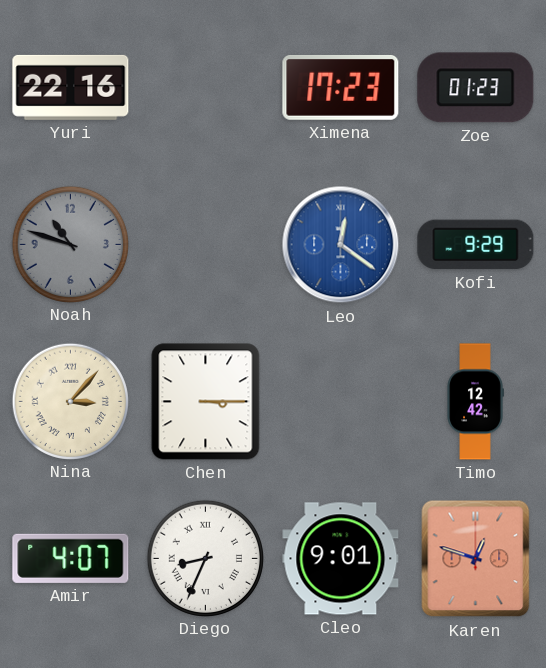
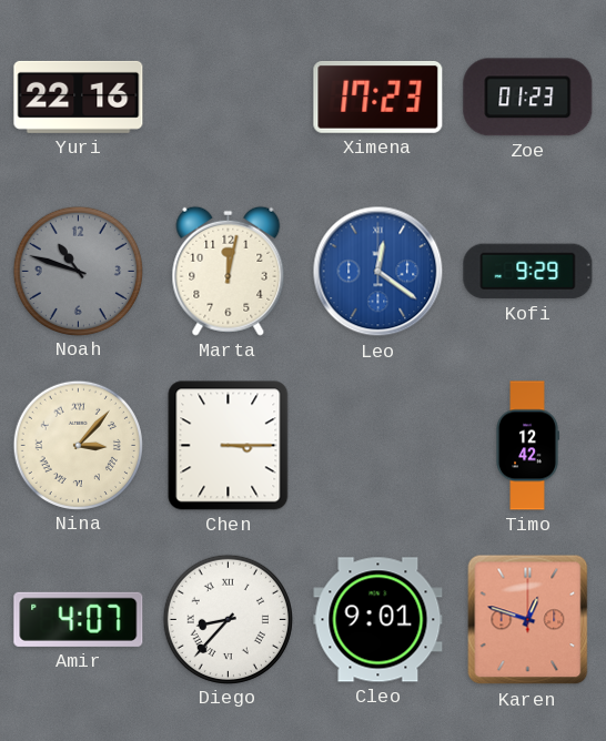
Marta: none -> 12:02
Diego: 8:34 -> 8:37
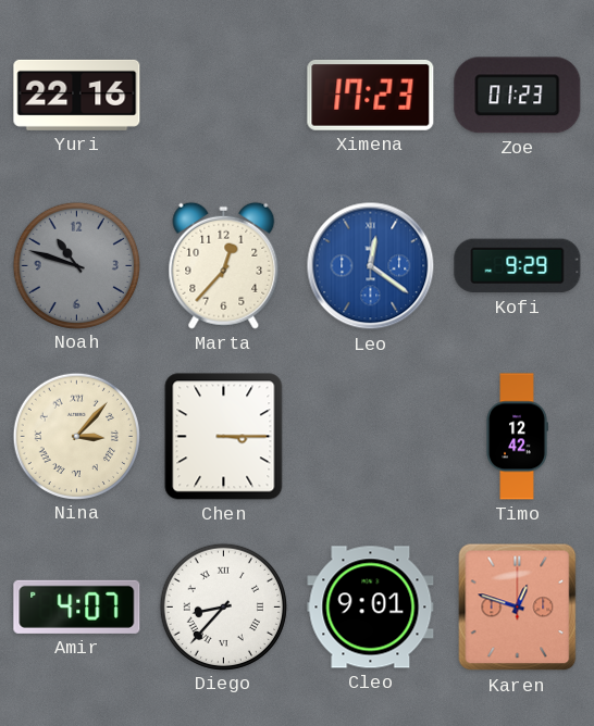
Marta: 12:02 -> 12:37
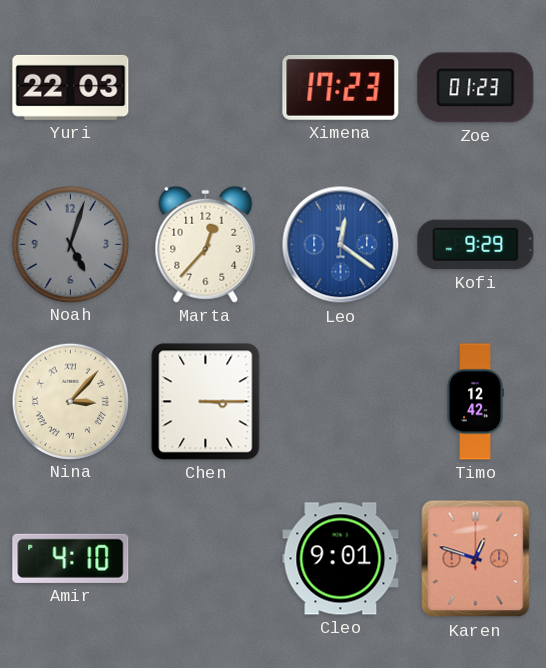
Yuri: 22:16 -> 22:03
Noah: 10:48 -> 5:03
Amir: 4:07 -> 4:10
Diego: 8:37 -> none
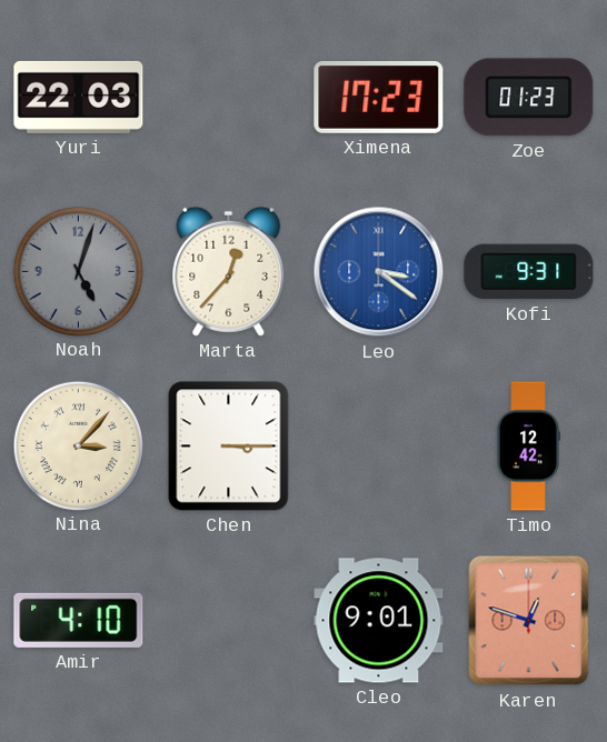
Leo: 12:21 -> 3:21
Kofi: 9:29 -> 9:31
